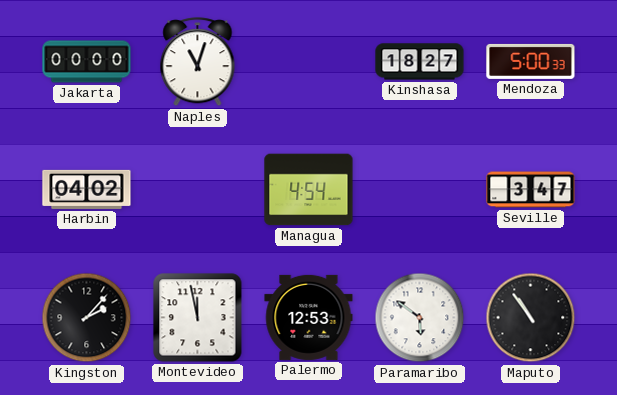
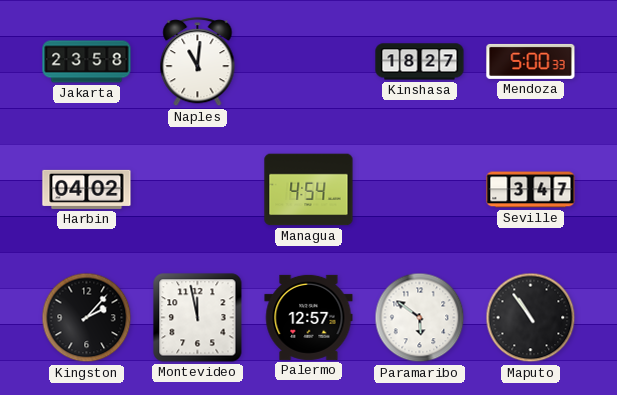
Jakarta: 00:00 -> 23:58
Naples: 11:03 -> 11:01
Palermo: 12:53 -> 12:57
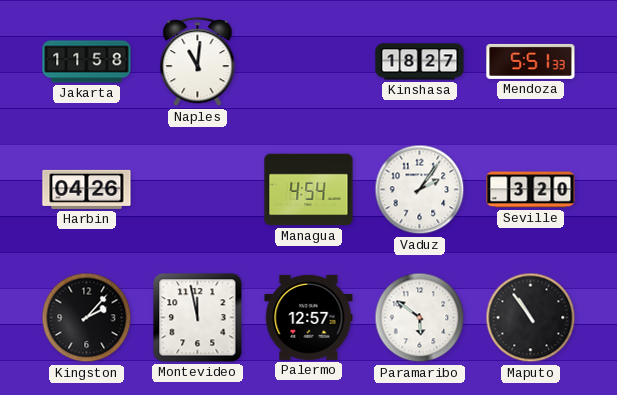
Jakarta: 23:58 -> 11:58
Mendoza: 5:00 -> 5:51
Harbin: 04:02 -> 04:26
Vaduz: none -> 2:06
Seville: 3:47 -> 3:20
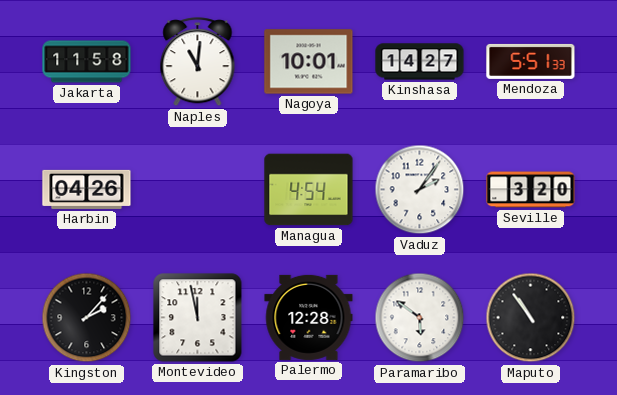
Nagoya: none -> 10:01
Kinshasa: 18:27 -> 14:27
Palermo: 12:57 -> 12:28
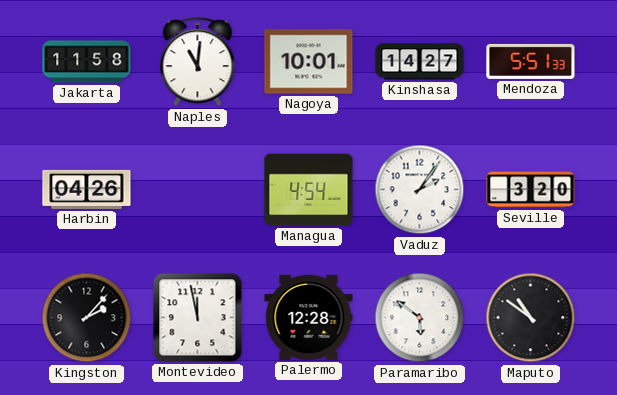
Maputo: 10:54 -> 10:51
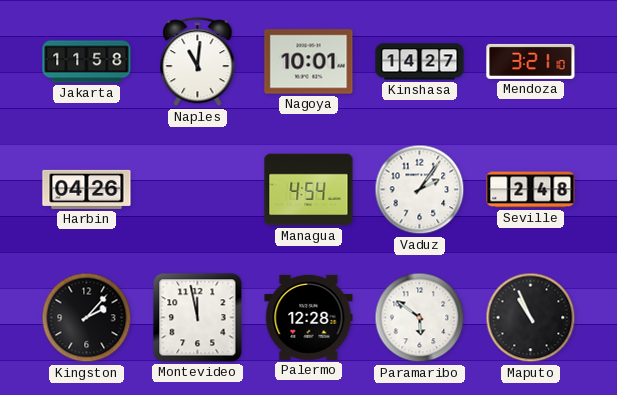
Mendoza: 5:51 -> 3:21
Seville: 3:20 -> 2:48
Maputo: 10:51 -> 10:56
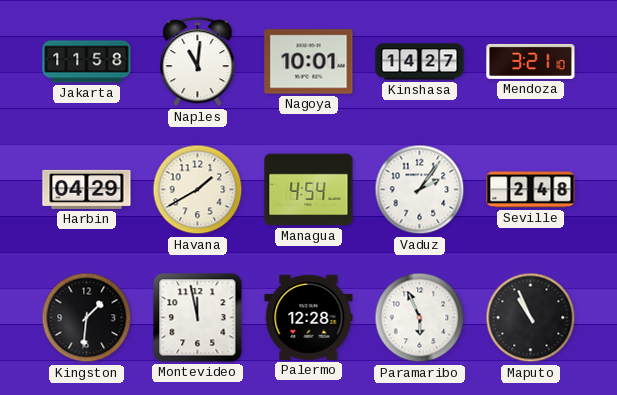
Harbin: 04:26 -> 04:29
Havana: none -> 1:40
Kingston: 2:07 -> 1:31
Paramaribo: 5:51 -> 5:56
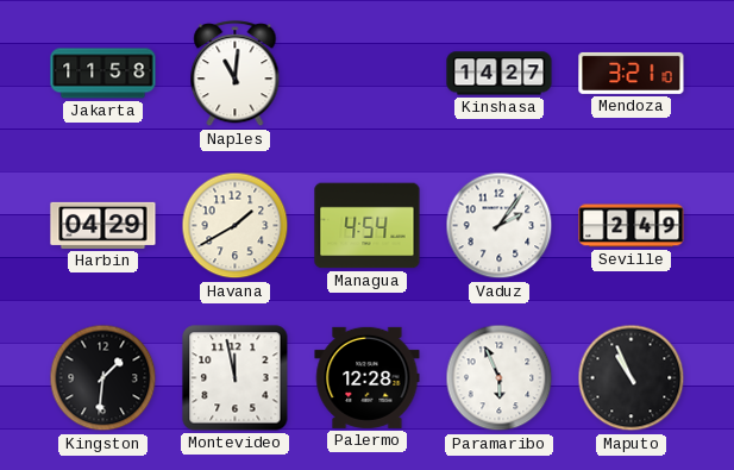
Nagoya: 10:01 -> none
Seville: 2:48 -> 2:49
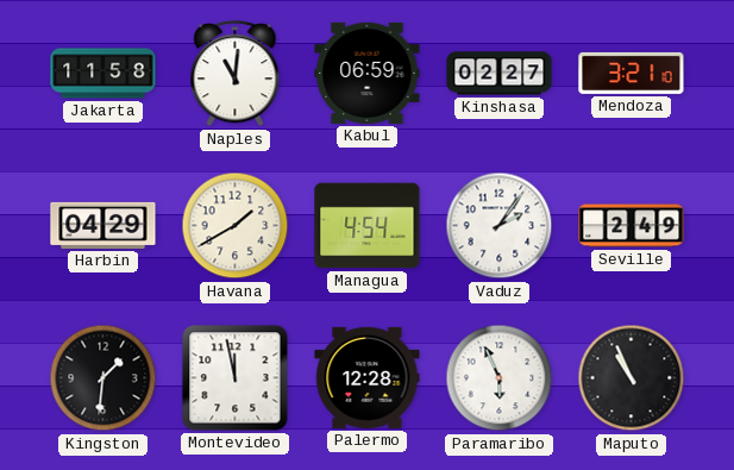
Kabul: none -> 06:59
Kinshasa: 14:27 -> 02:27
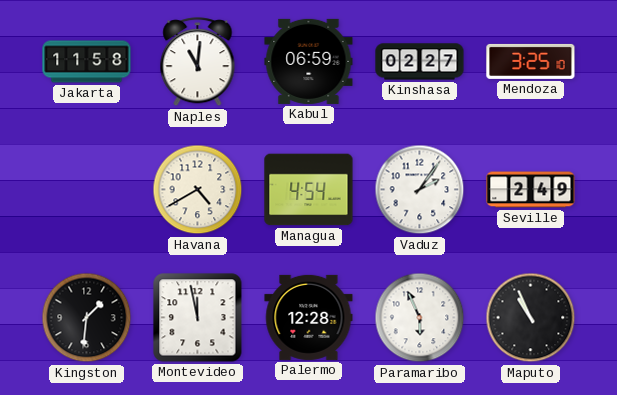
Mendoza: 3:21 -> 3:25
Harbin: 04:29 -> none
Havana: 1:40 -> 4:40
